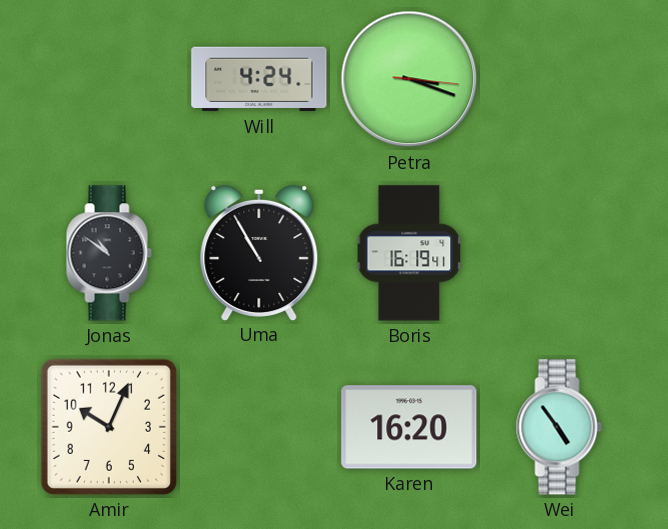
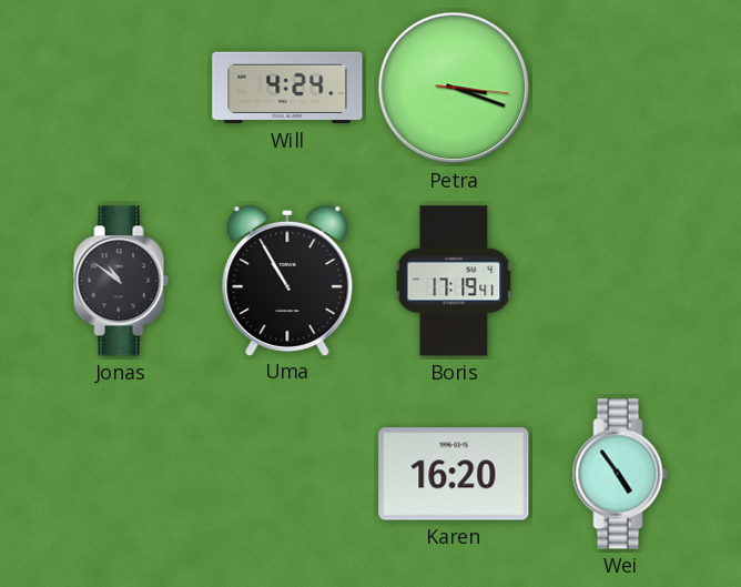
Boris: 16:19 -> 17:19
Amir: 10:04 -> none
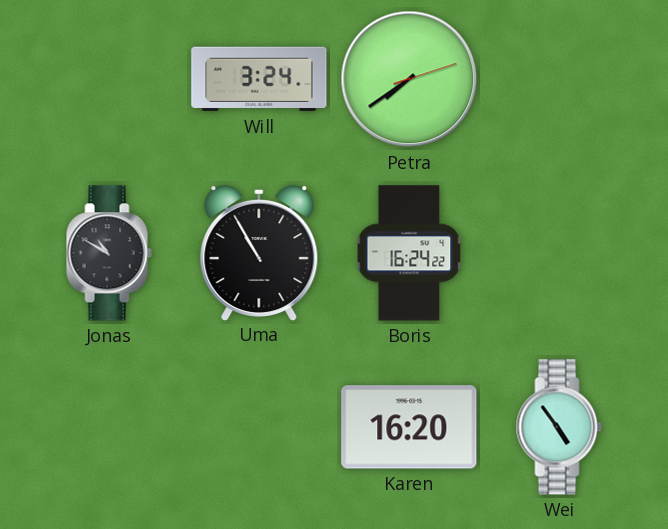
Will: 4:24 -> 3:24
Petra: 3:18 -> 7:39
Jonas: 10:51 -> 10:50
Boris: 17:19 -> 16:24
